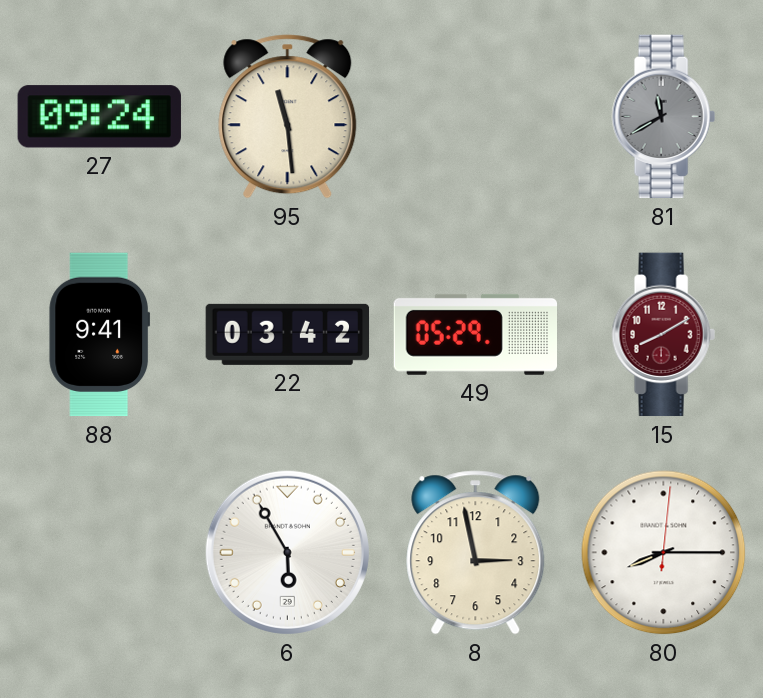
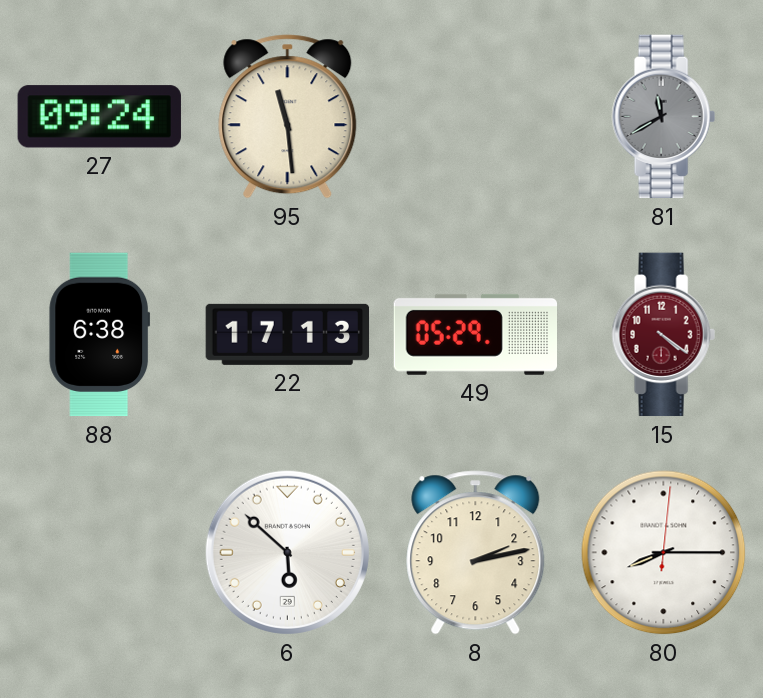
88: 9:41 -> 6:38
22: 03:42 -> 17:13
15: 8:10 -> 4:21
6: 5:55 -> 5:52
8: 2:58 -> 2:13
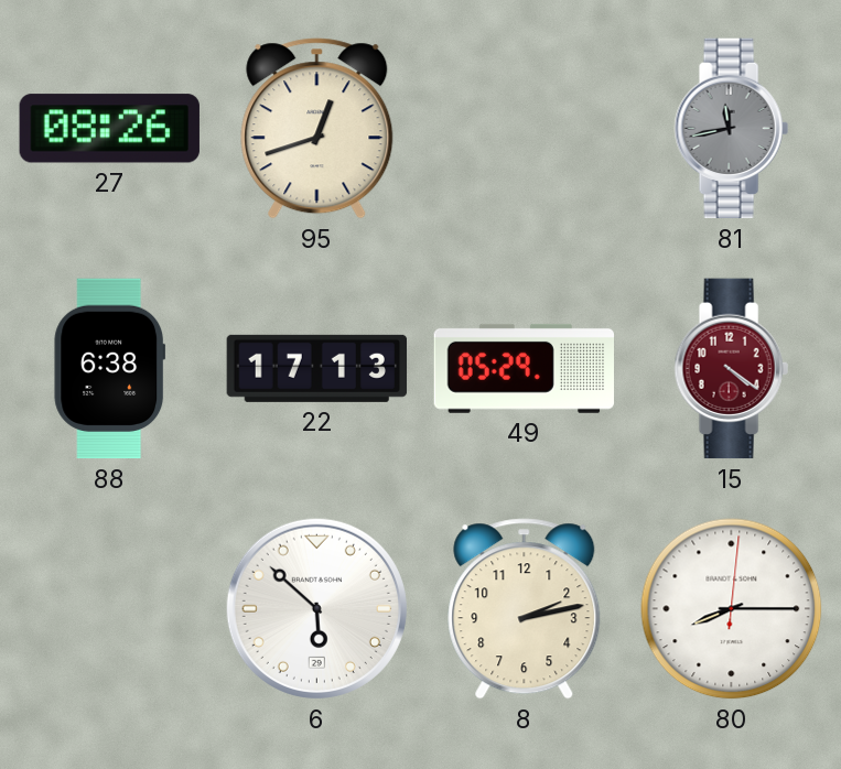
27: 09:24 -> 08:26
95: 11:29 -> 12:42
81: 11:40 -> 11:43
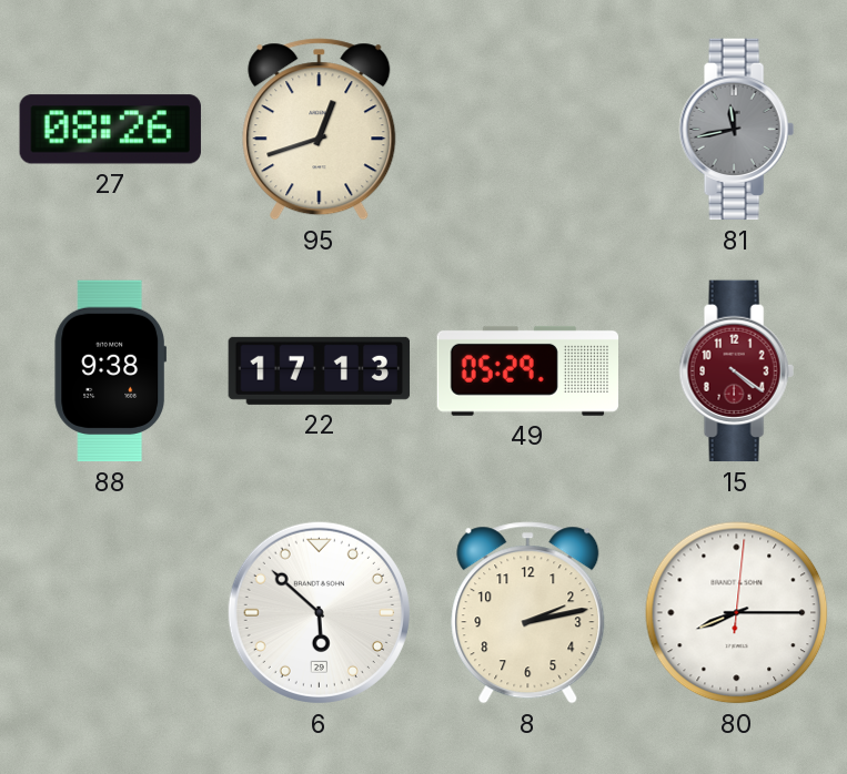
88: 6:38 -> 9:38
